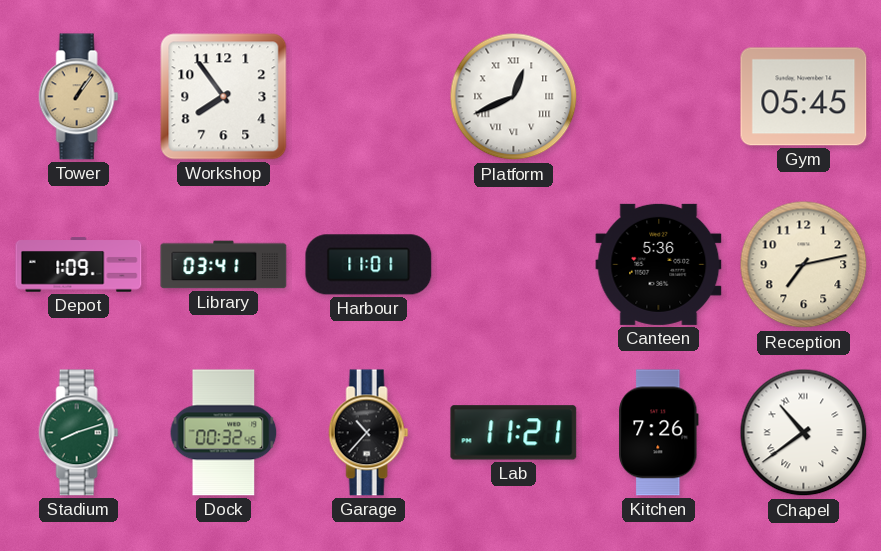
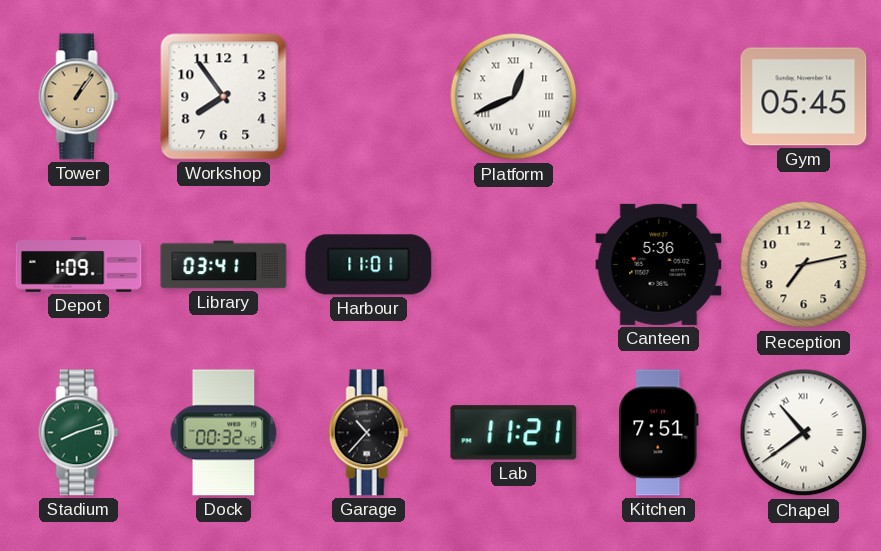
Kitchen: 7:26 -> 7:51
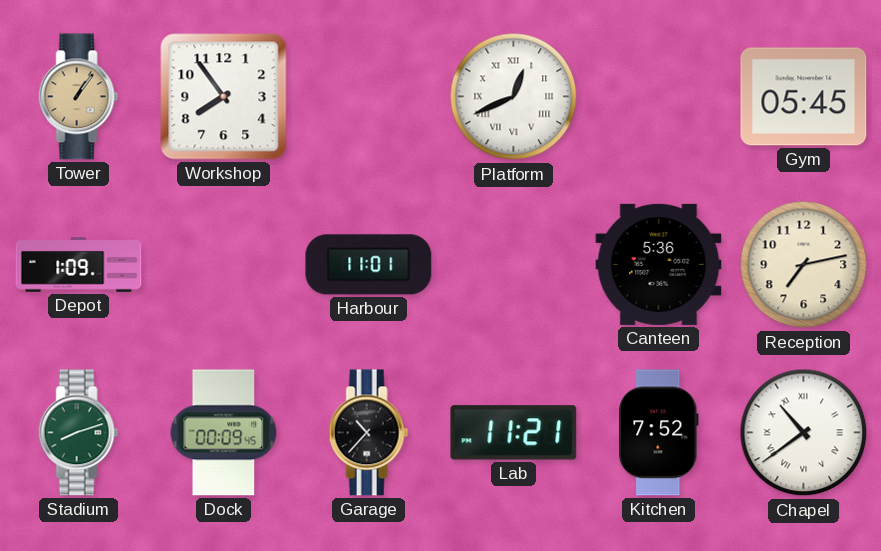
Library: 03:41 -> none
Dock: 00:32 -> 00:09
Kitchen: 7:51 -> 7:52
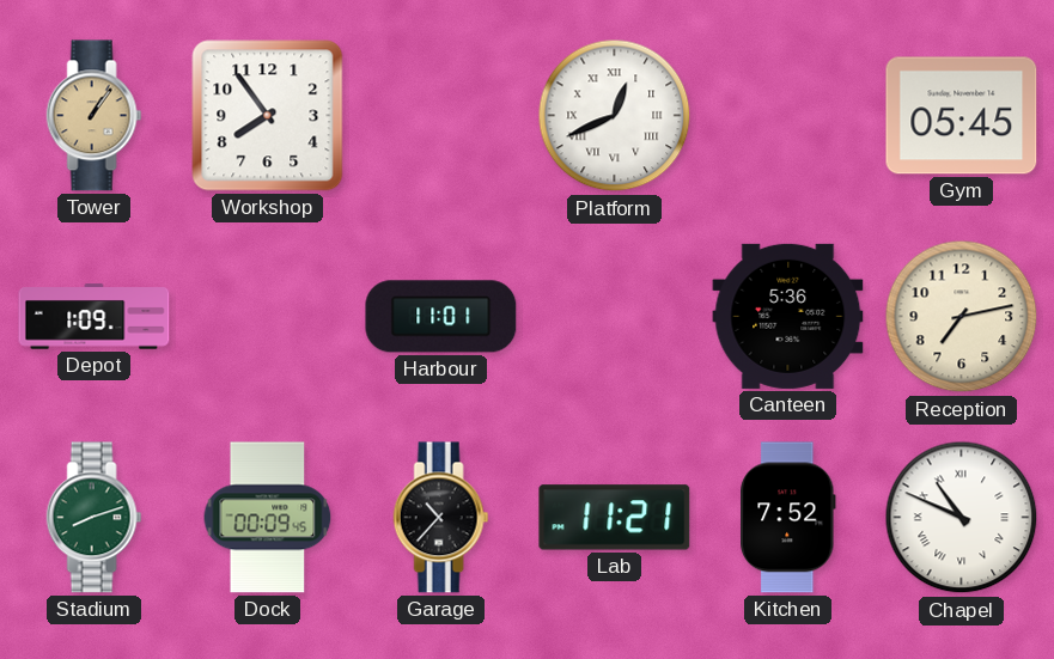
Chapel: 10:39 -> 10:49
